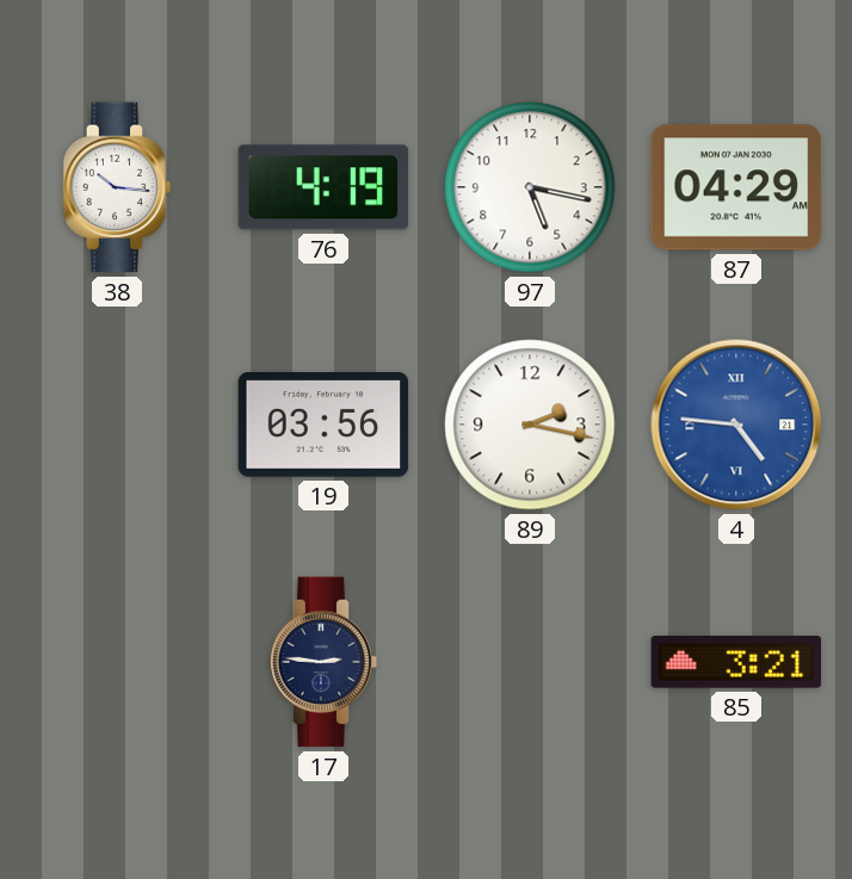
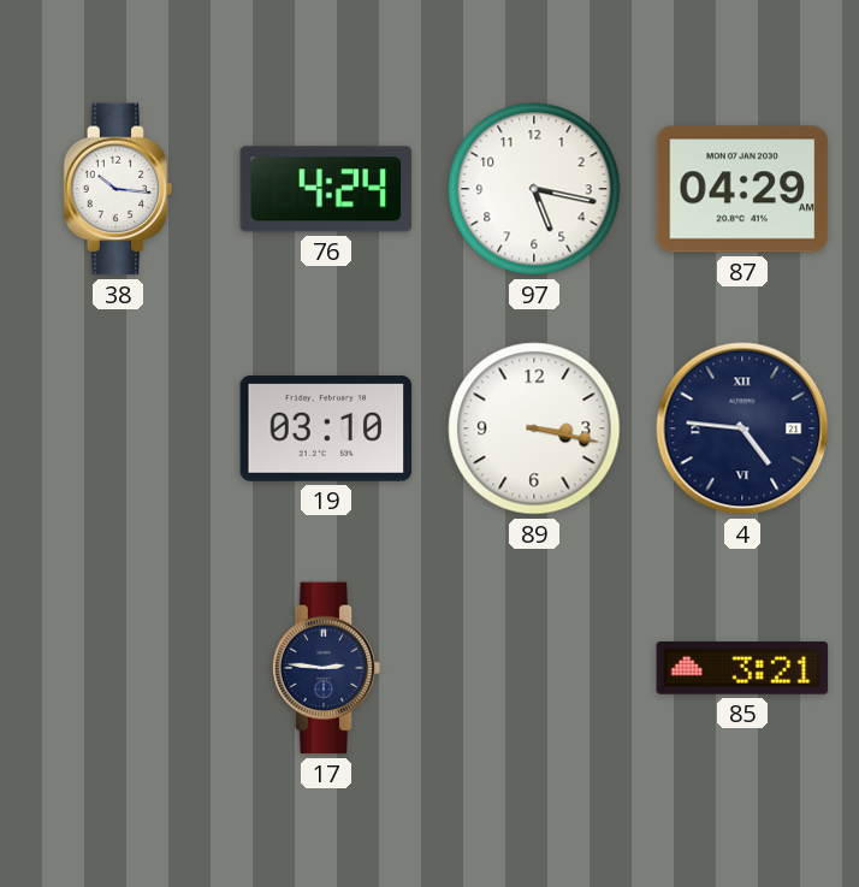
76: 4:19 -> 4:24
19: 03:56 -> 03:10
89: 2:17 -> 3:17
4 dial: blue -> navy
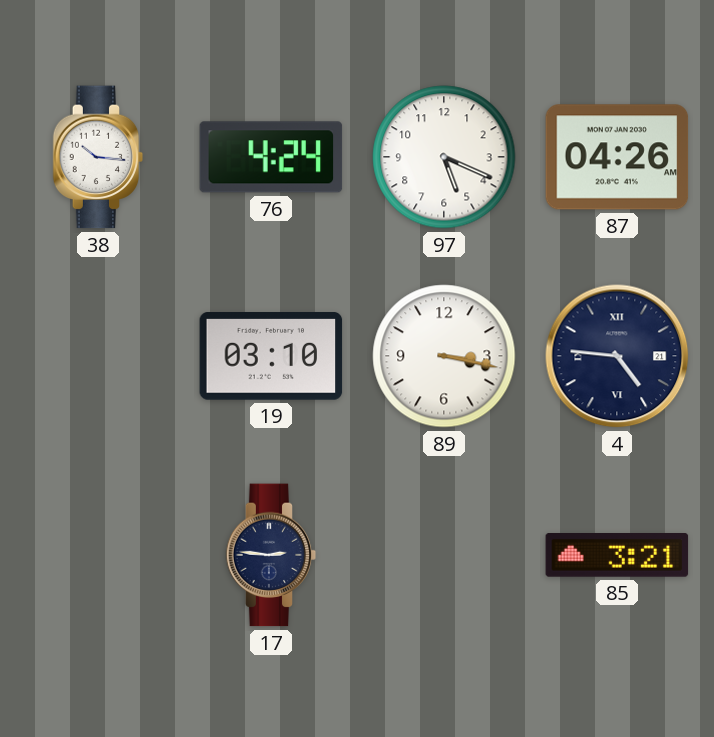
97: 5:17 -> 5:19
87: 04:29 -> 04:26
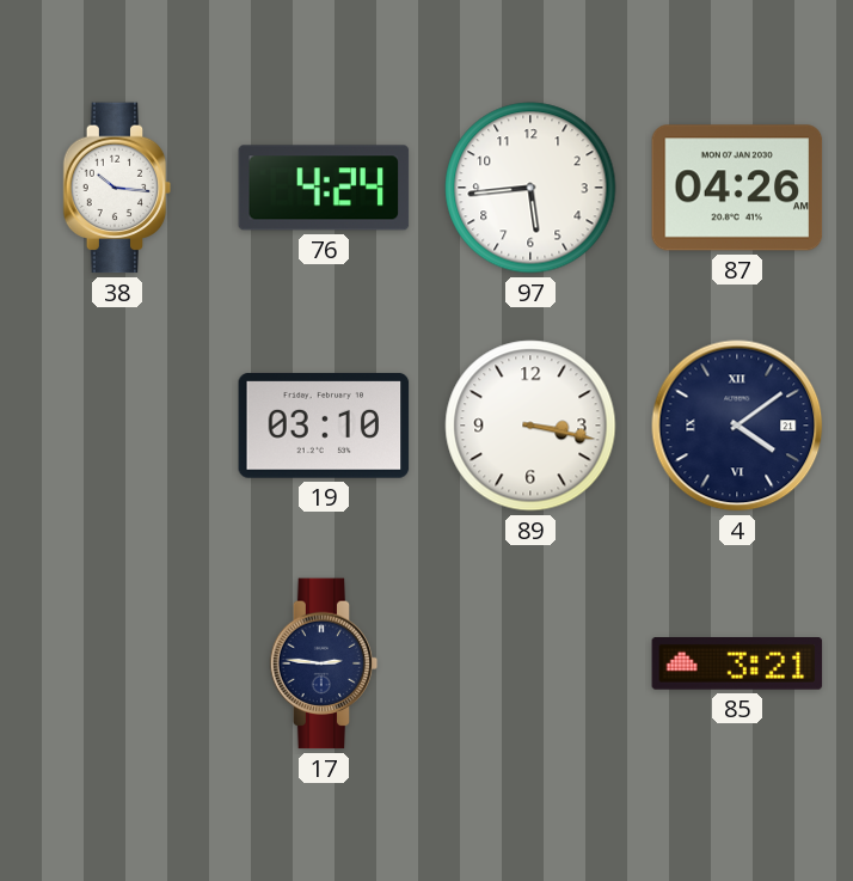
97: 5:19 -> 5:44
4: 4:46 -> 4:09
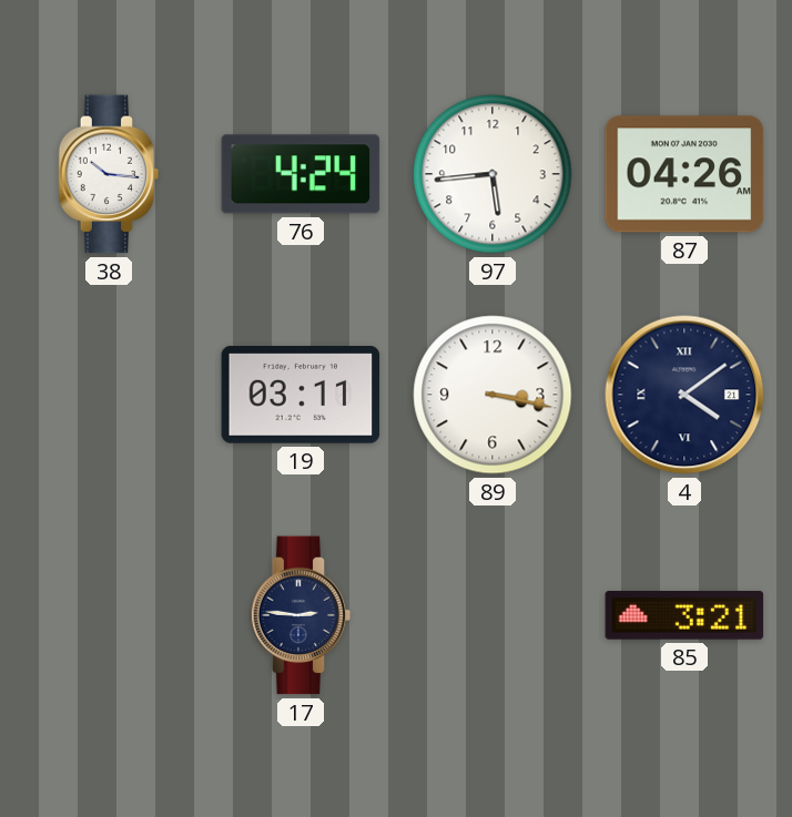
19: 03:10 -> 03:11
